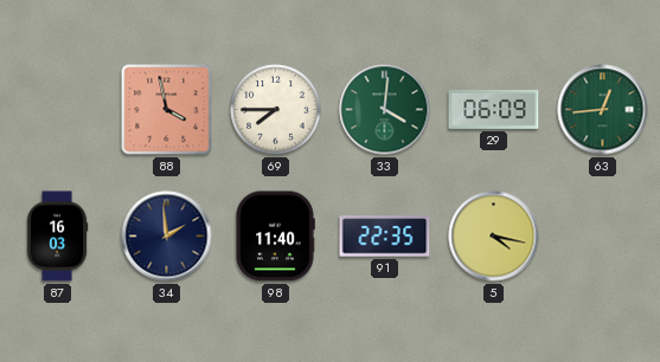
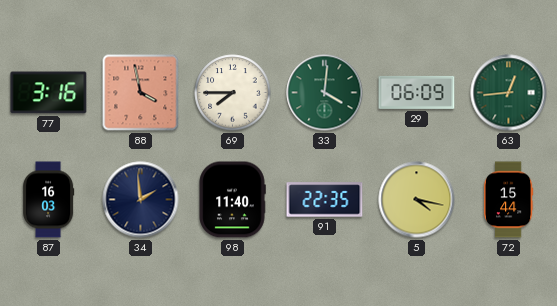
77: none -> 3:16
72: none -> 15:44
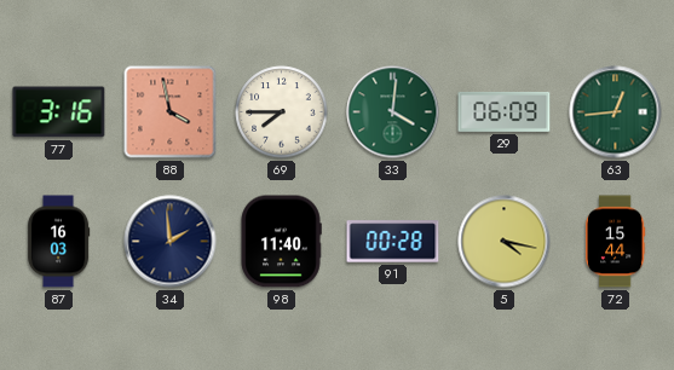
91: 22:35 -> 00:28
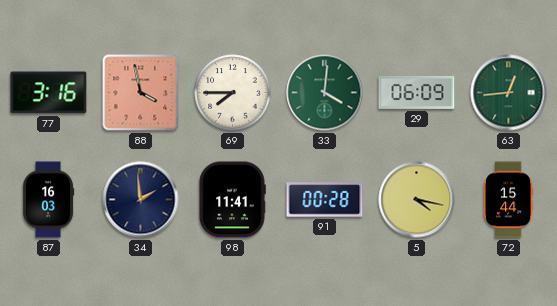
98: 11:40 -> 11:41
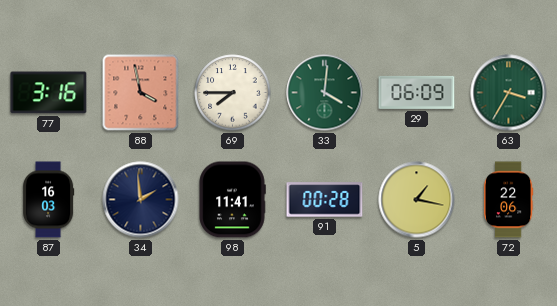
63: 12:44 -> 3:35
5: 4:17 -> 1:17
72: 15:44 -> 22:06
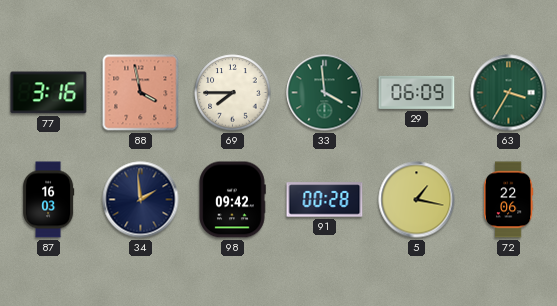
33: 4:01 -> 3:59
98: 11:41 -> 09:42
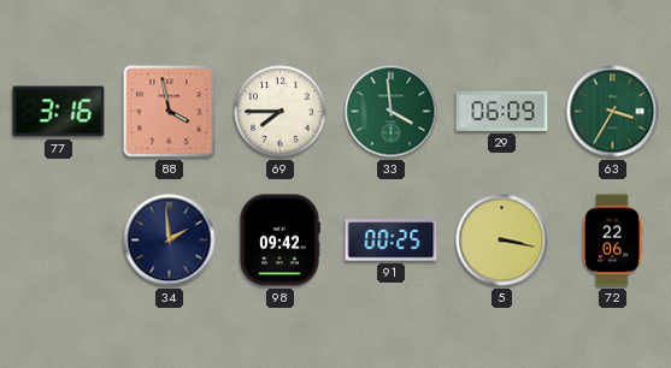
87: 16:03 -> none
91: 00:28 -> 00:25
5: 1:17 -> 3:17
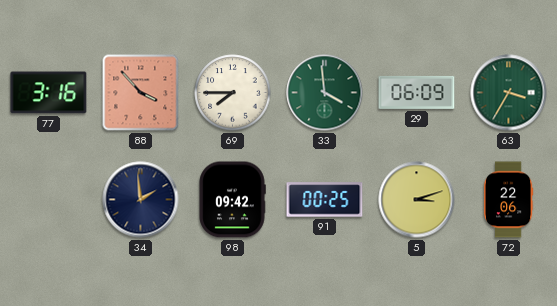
88: 3:58 -> 3:53
5: 3:17 -> 3:12
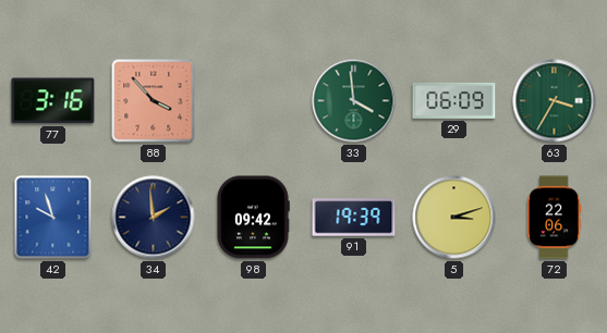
69: 7:45 -> none
42: none -> 9:57
91: 00:25 -> 19:39
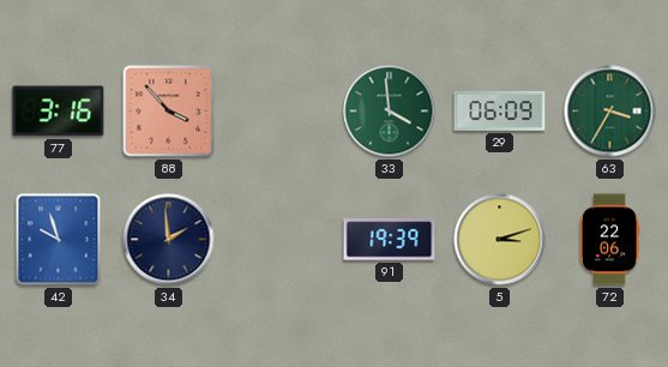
98: 09:42 -> none
